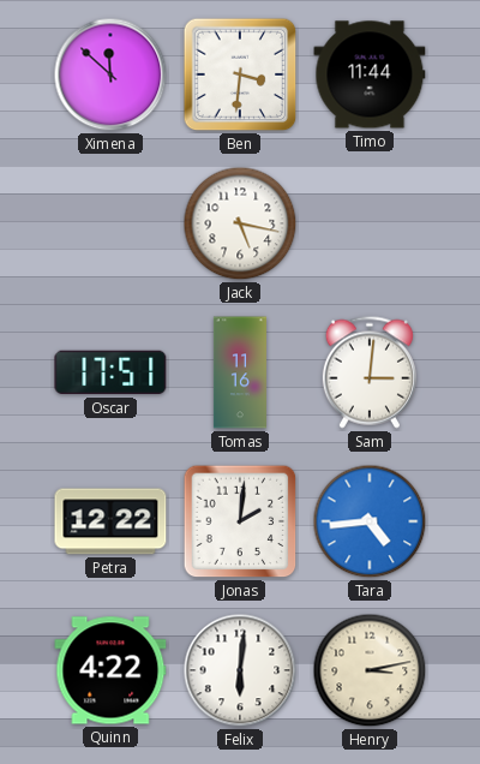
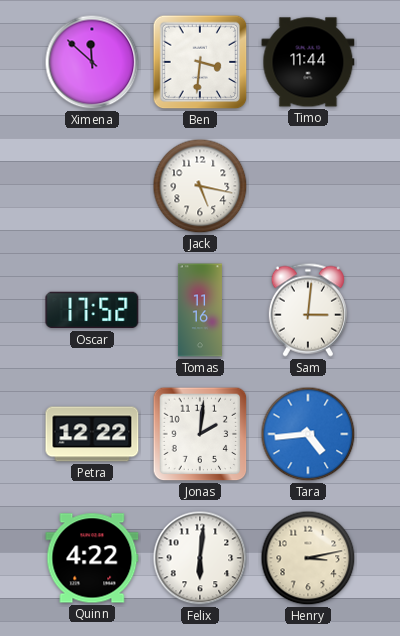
Oscar: 17:51 -> 17:52
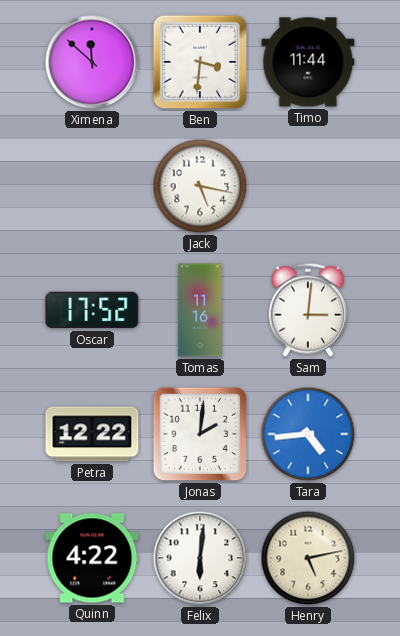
Henry: 3:13 -> 5:13
